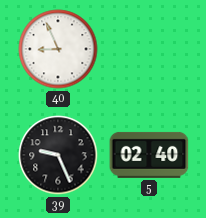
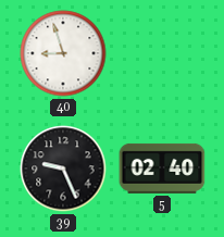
40: 8:56 -> 8:57
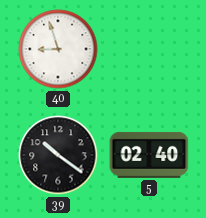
39: 9:26 -> 10:21
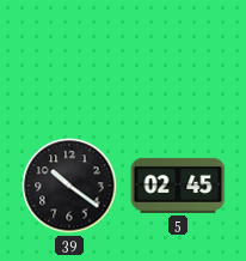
40: 8:57 -> none
5: 02:40 -> 02:45
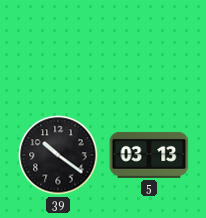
5: 02:45 -> 03:13
